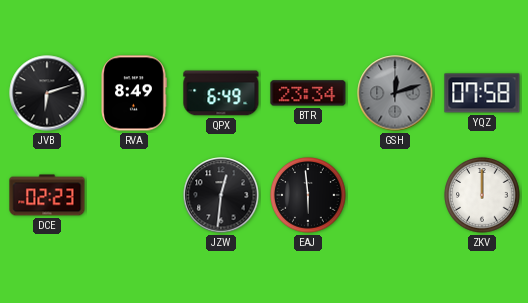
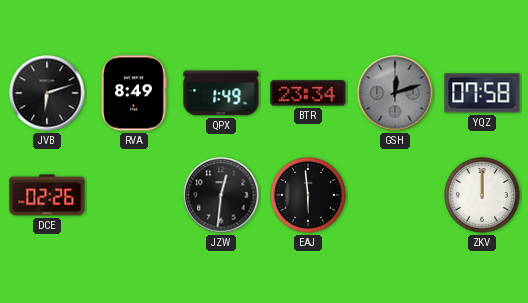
QPX: 6:49 -> 1:49
DCE: 02:23 -> 02:26
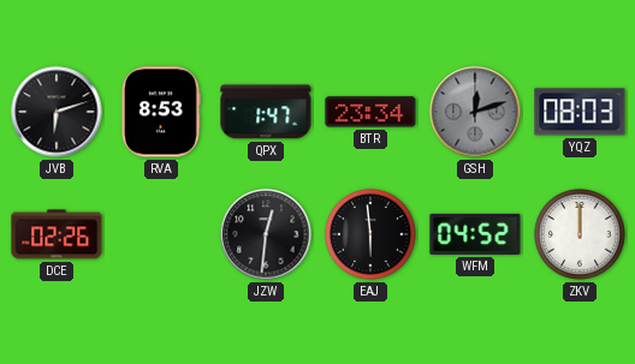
RVA: 8:49 -> 8:53
QPX: 1:49 -> 1:47
YQZ: 07:58 -> 08:03
WFM: none -> 04:52
